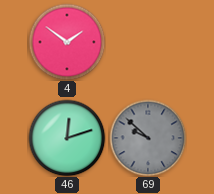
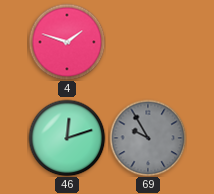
4: 1:51 -> 1:48
69: 9:52 -> 9:55
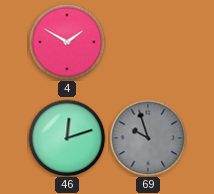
4: 1:48 -> 1:50
69: 9:55 -> 9:57
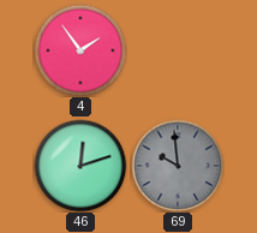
4: 1:50 -> 1:54
69: 9:57 -> 9:59
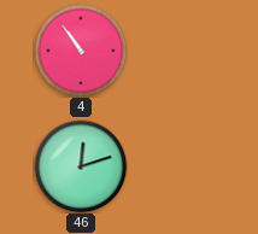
4: 1:54 -> 10:54
69: 9:59 -> none
